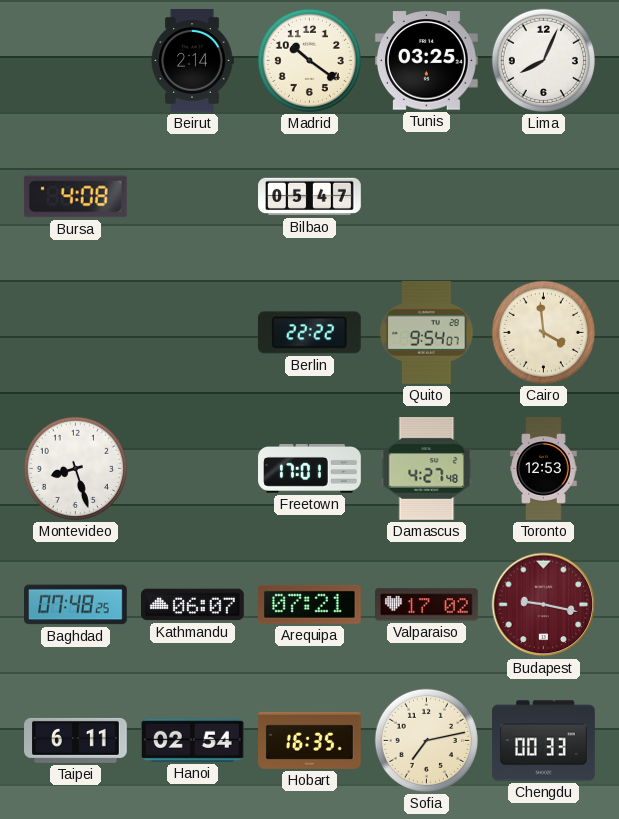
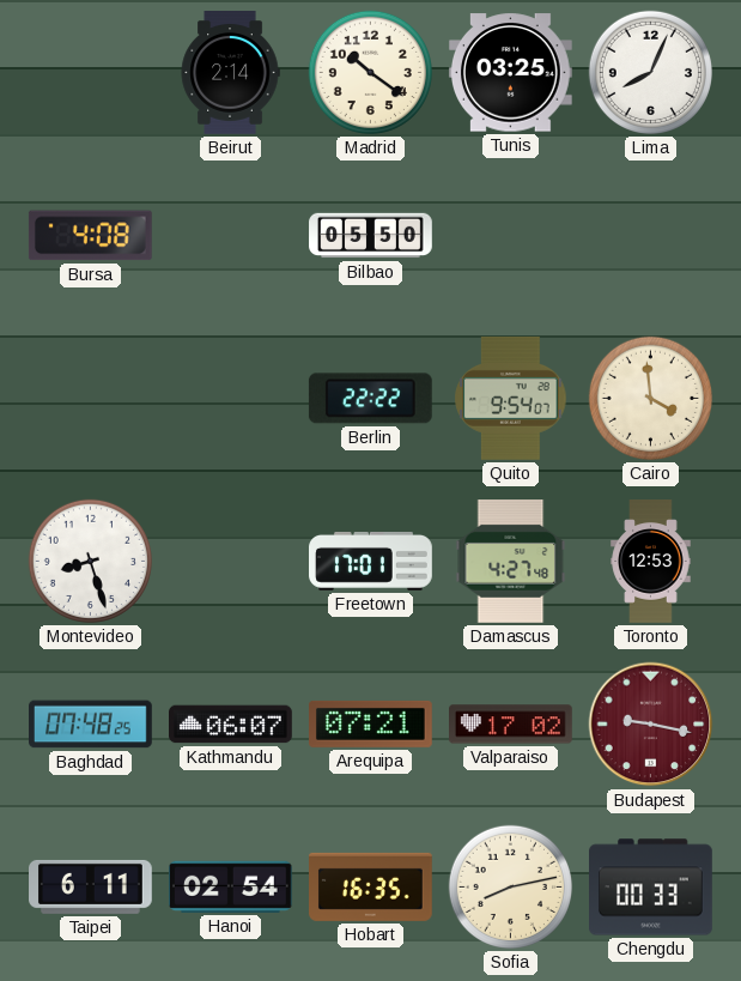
Bilbao: 05:47 -> 05:50
Sofia: 7:13 -> 8:13
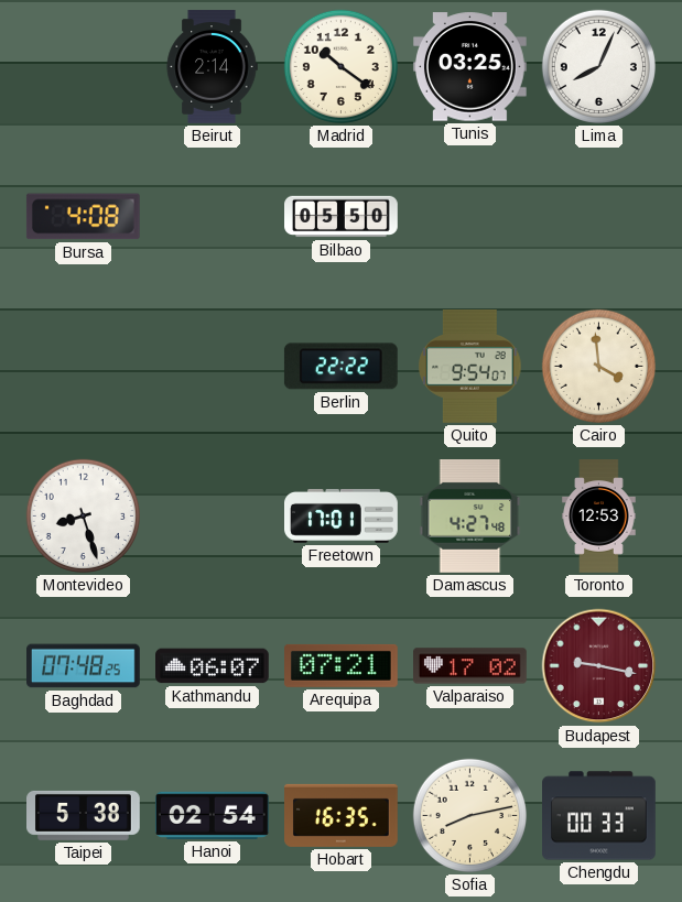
Taipei: 6:11 -> 5:38
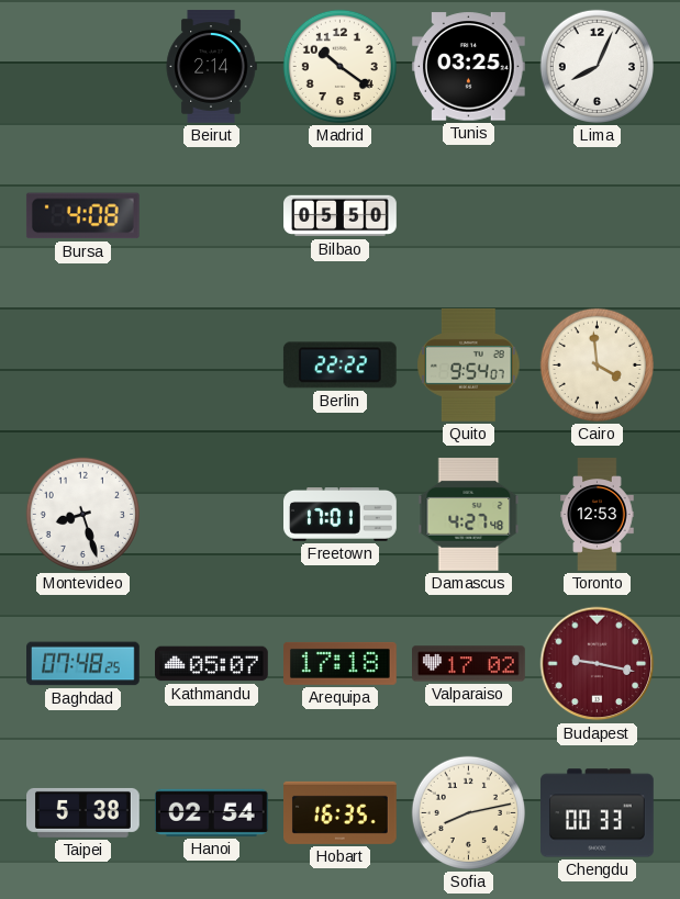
Kathmandu: 06:07 -> 05:07
Arequipa: 07:21 -> 17:18
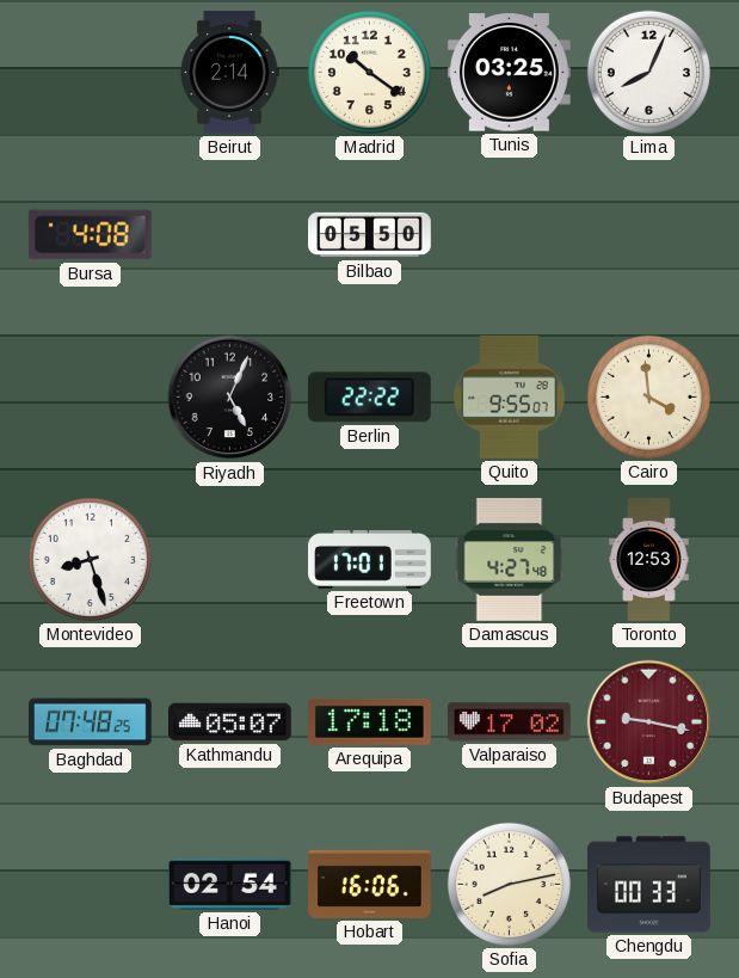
Riyadh: none -> 5:04
Quito: 9:54 -> 9:55
Taipei: 5:38 -> none
Hobart: 16:35 -> 16:06
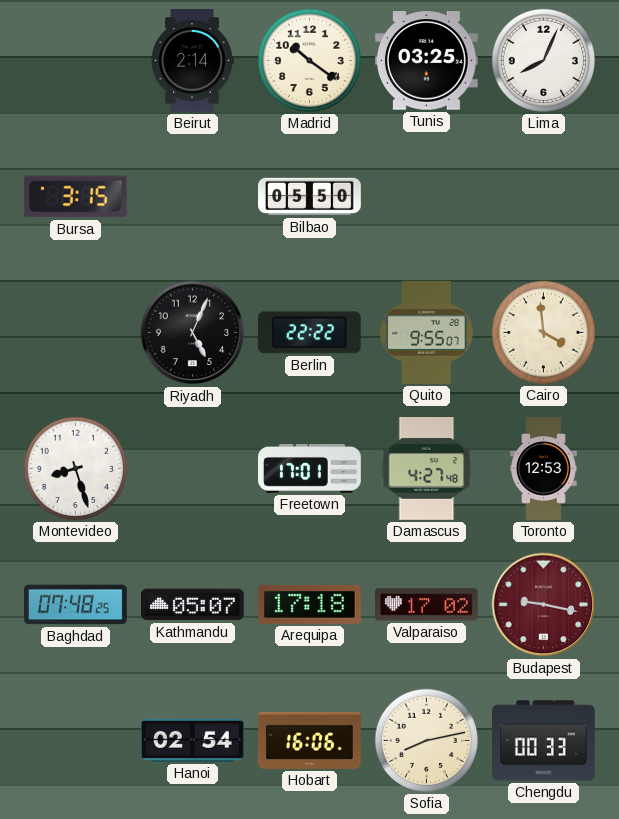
Bursa: 4:08 -> 3:15
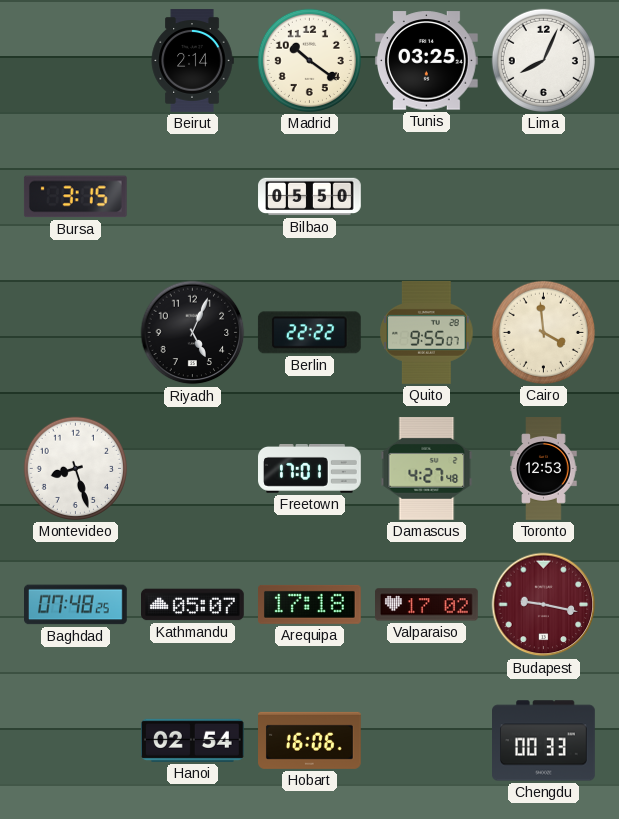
Sofia: 8:13 -> none
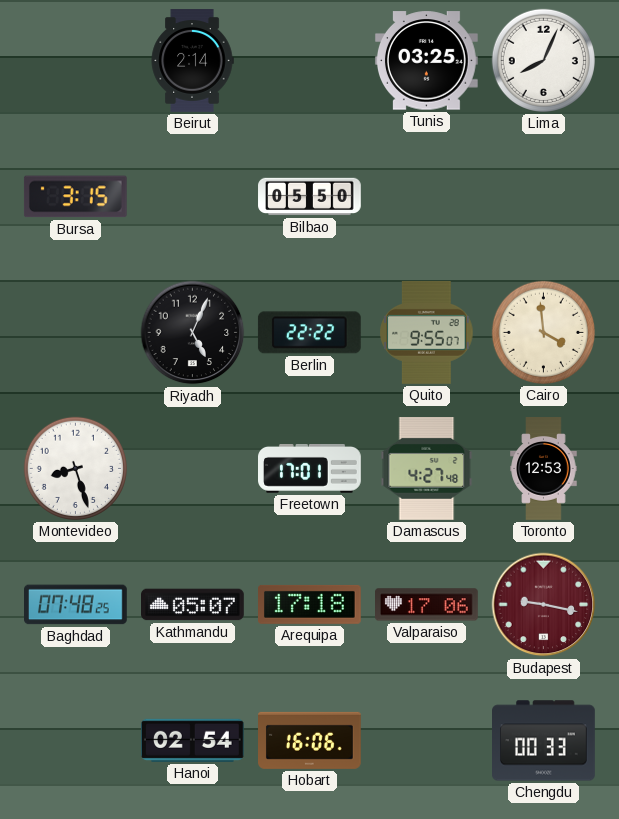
Madrid: 10:21 -> none
Valparaiso: 17:02 -> 17:06
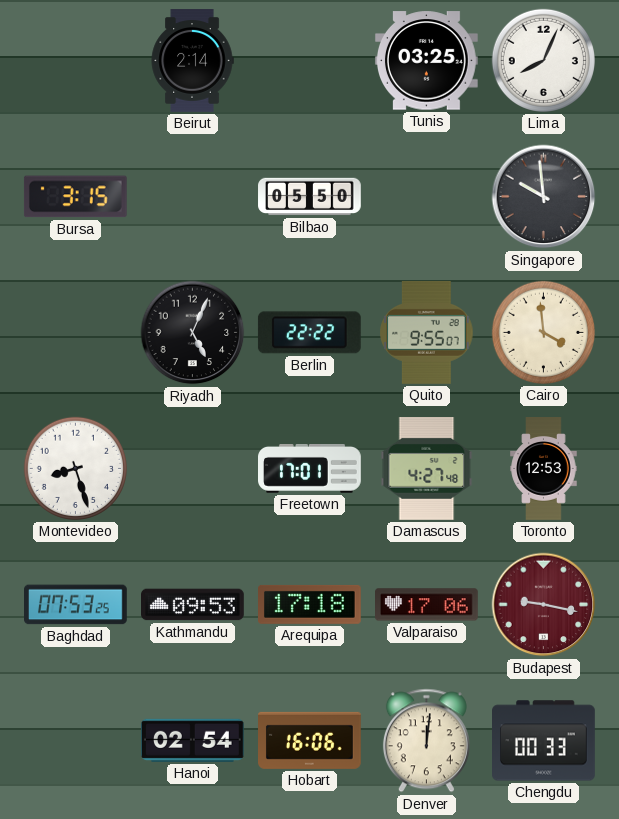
Singapore: none -> 9:59
Baghdad: 07:48 -> 07:53
Kathmandu: 05:07 -> 09:53
Denver: none -> 12:01
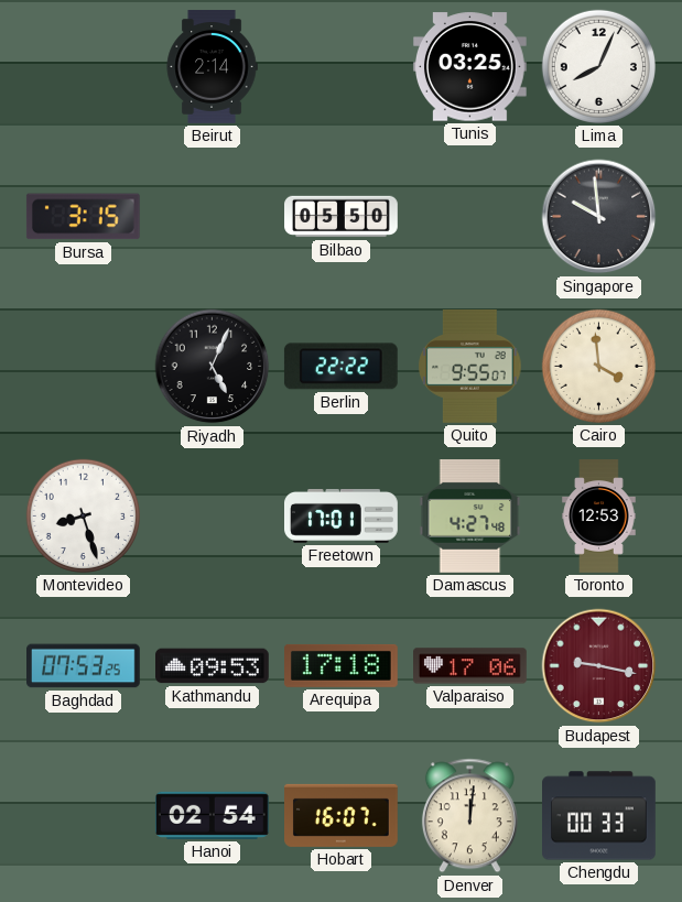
Hobart: 16:06 -> 16:07
